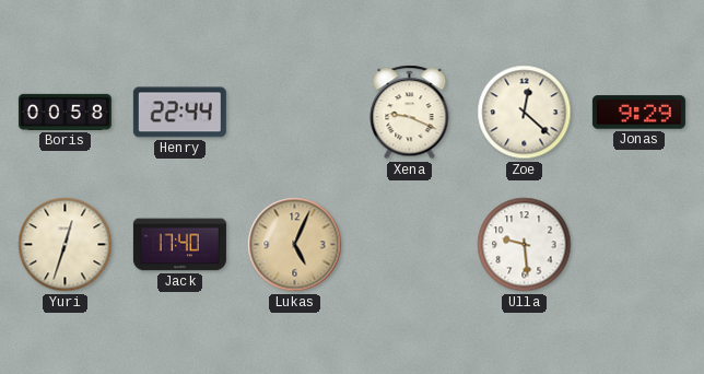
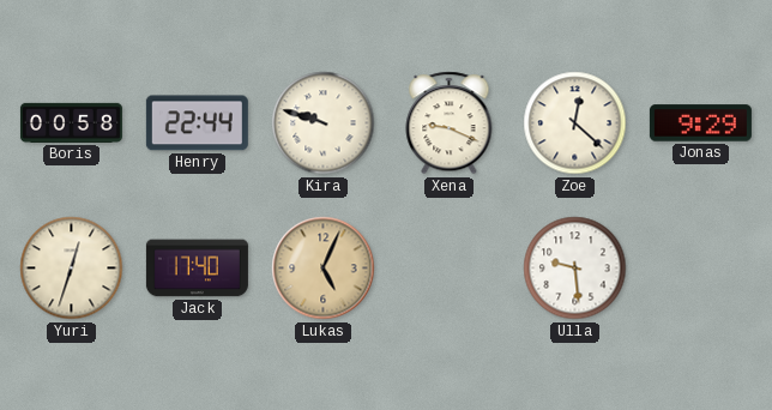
Kira: none -> 9:48
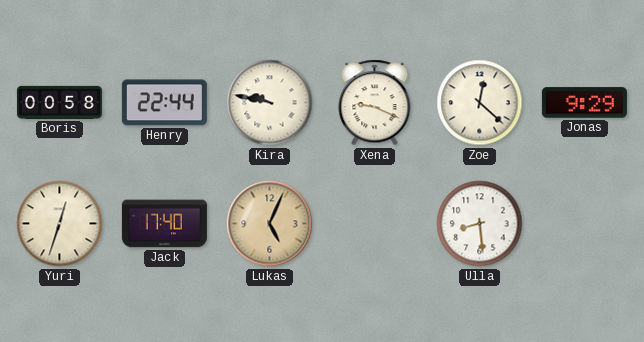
Kira: 9:48 -> 9:47
Ulla: 9:29 -> 8:29
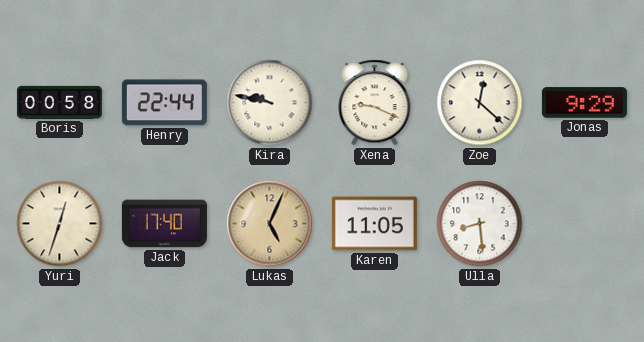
Karen: none -> 11:05
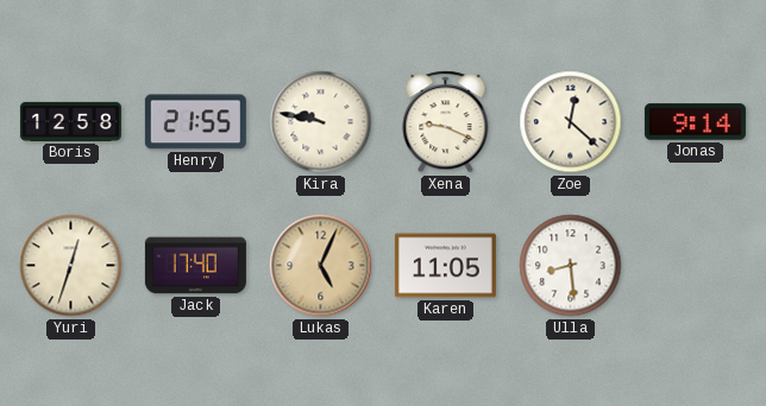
Boris: 00:58 -> 12:58
Henry: 22:44 -> 21:55
Jonas: 9:29 -> 9:14
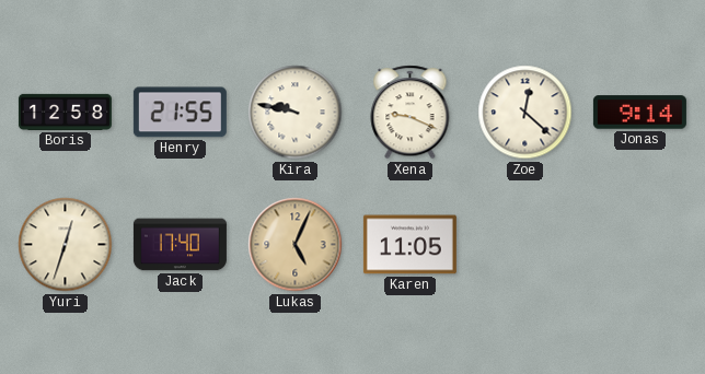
Ulla: 8:29 -> none
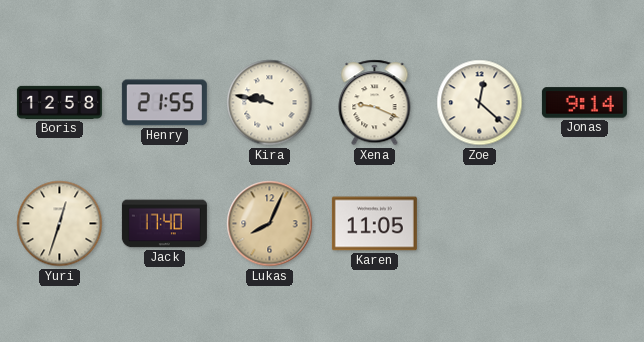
Lukas: 5:04 -> 8:04
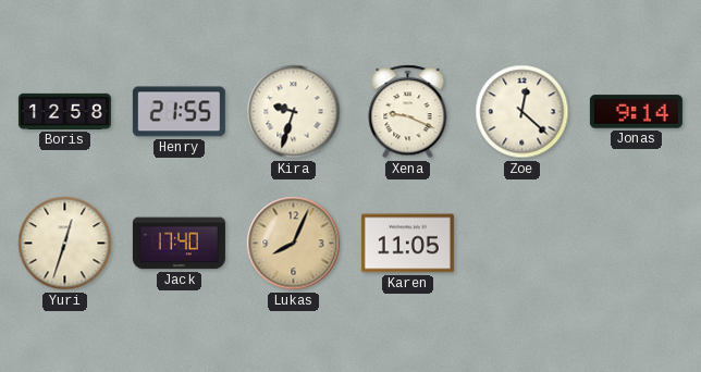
Kira: 9:47 -> 9:33
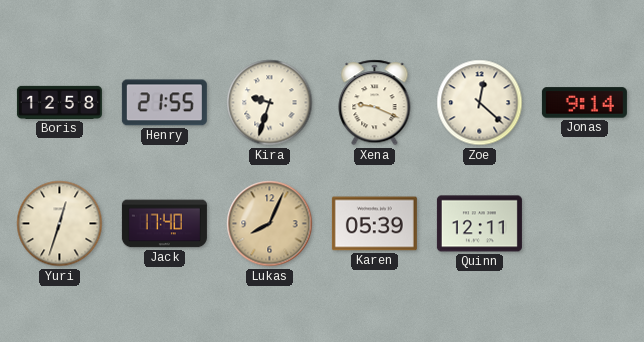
Karen: 11:05 -> 05:39
Quinn: none -> 12:11
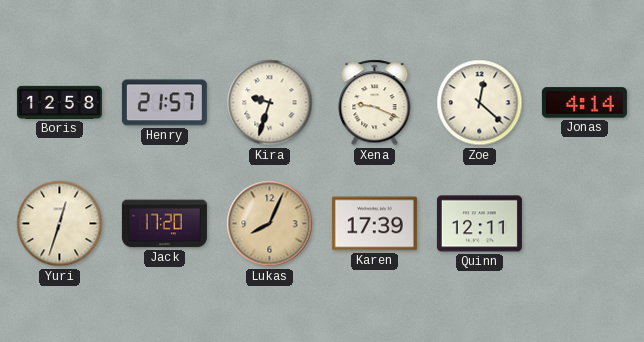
Henry: 21:55 -> 21:57
Jonas: 9:14 -> 4:14
Jack: 17:40 -> 17:20
Karen: 05:39 -> 17:39
